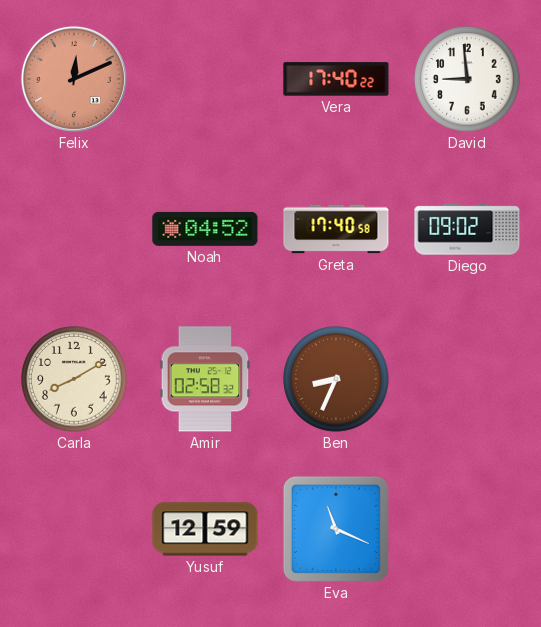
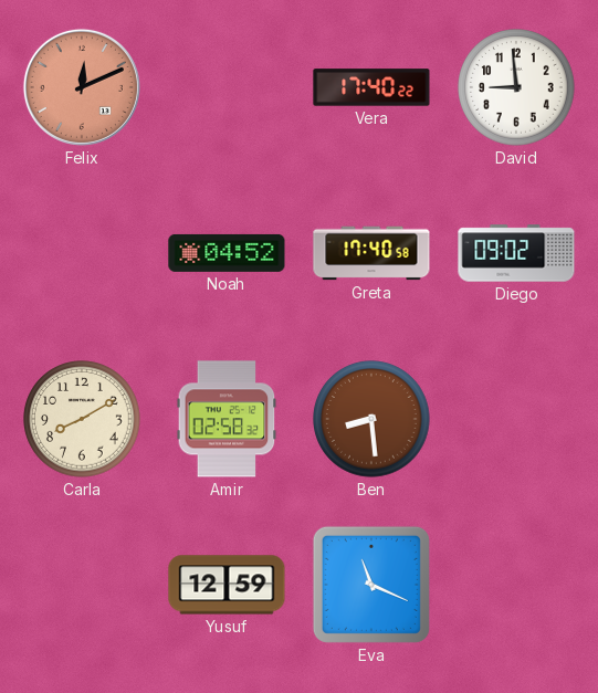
Ben: 8:34 -> 8:29
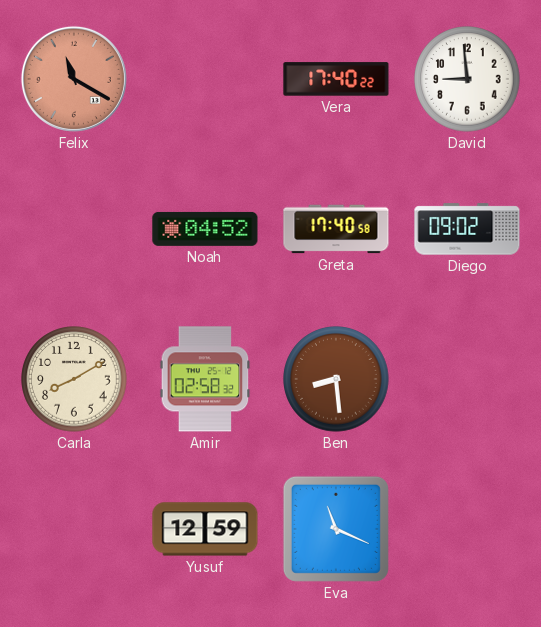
Felix: 12:11 -> 11:20
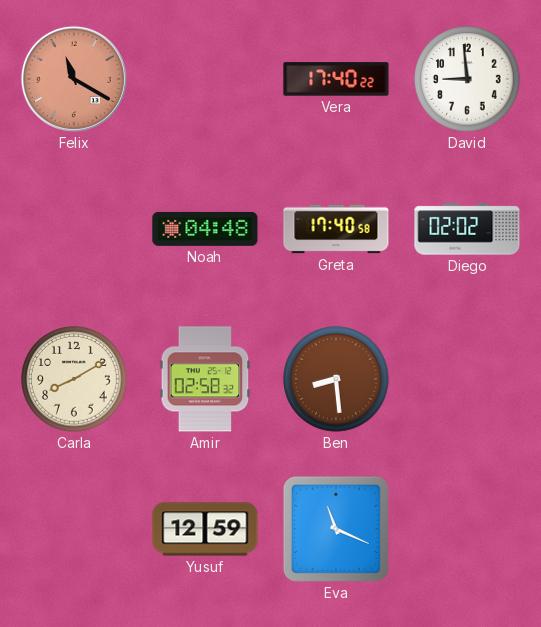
Noah: 04:52 -> 04:48
Diego: 09:02 -> 02:02
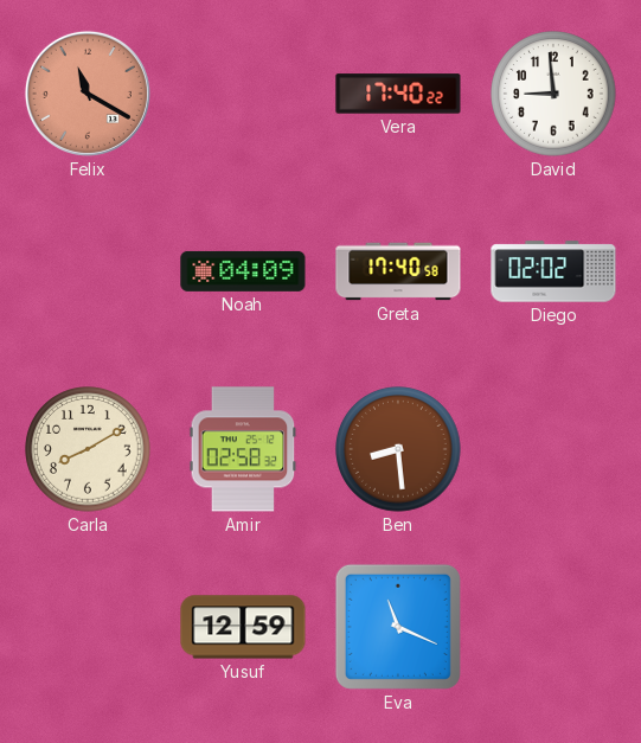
Noah: 04:48 -> 04:09
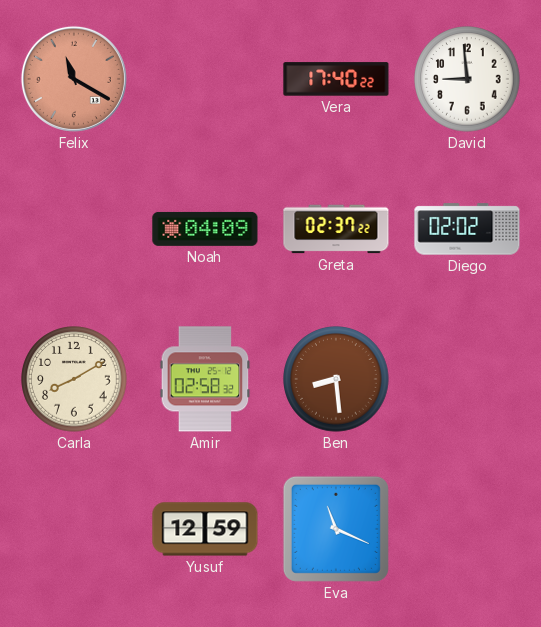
Greta: 17:40 -> 02:37
